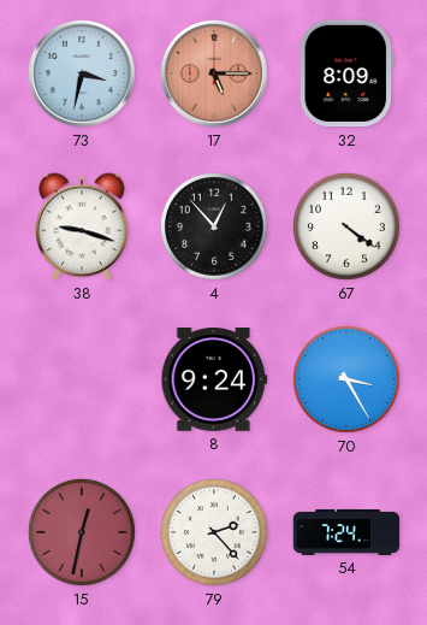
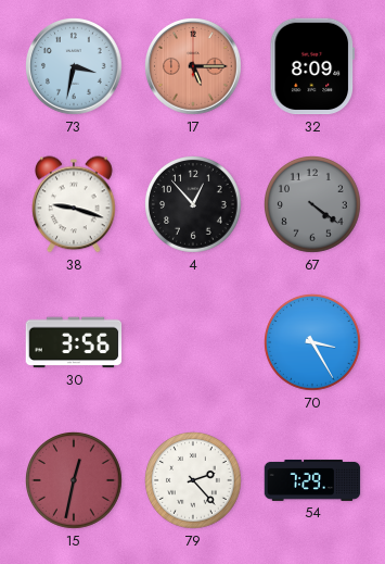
67 dial: white -> grey
30: none -> 3:56
8: 9:24 -> none
54: 7:24 -> 7:29
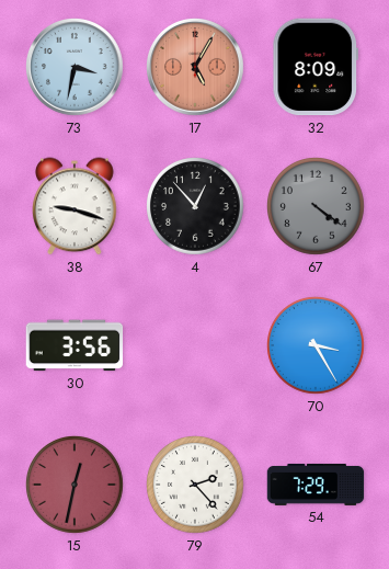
17: 5:15 -> 5:05
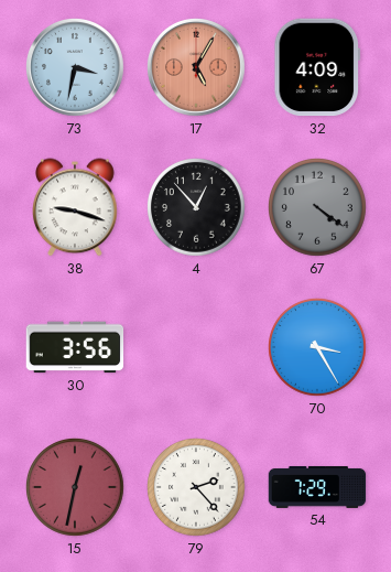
32: 8:09 -> 4:09
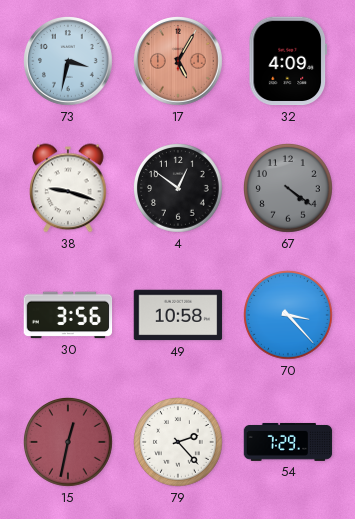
4: 12:53 -> 12:51
49: none -> 10:58
70: 3:25 -> 3:23
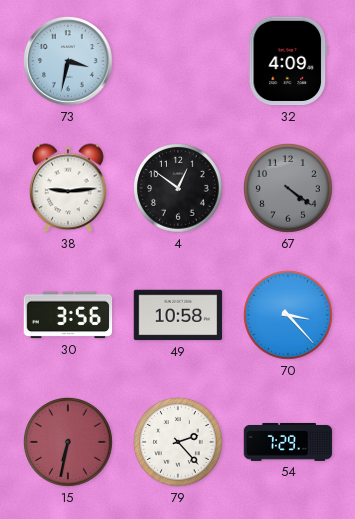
17: 5:05 -> none
38: 9:18 -> 9:14
15: 12:32 -> 6:32
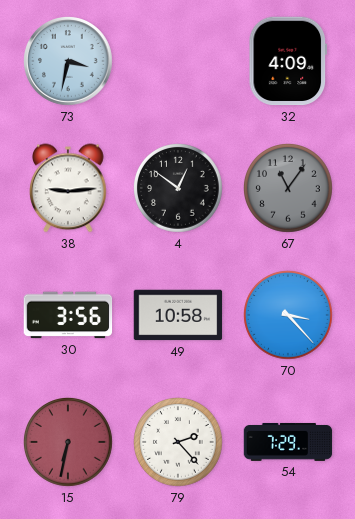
67: 4:21 -> 11:06
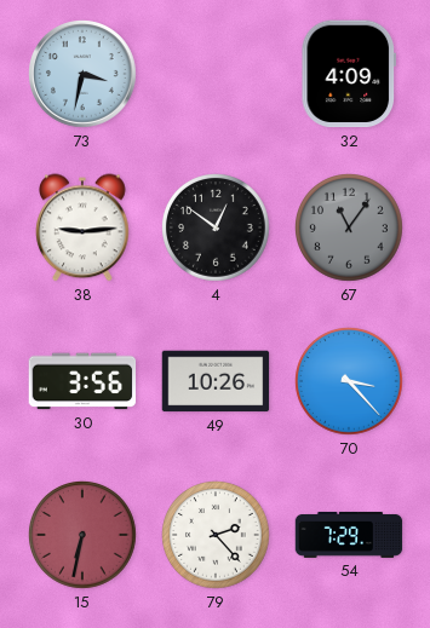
49: 10:58 -> 10:26
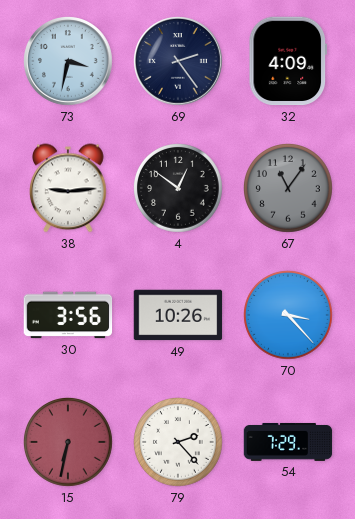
69: none -> 2:24
